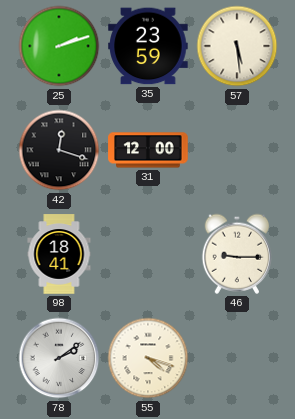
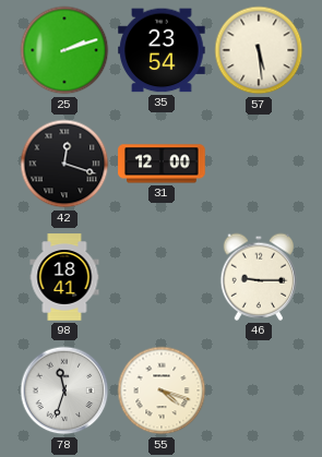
35: 23:59 -> 23:54
78: 2:09 -> 11:33
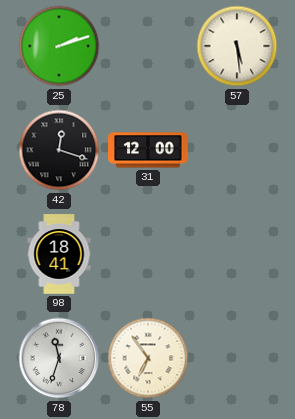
35: 23:54 -> none
46: 9:15 -> none
55: 4:18 -> 6:54
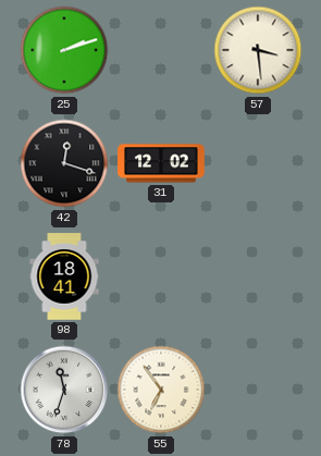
57: 5:29 -> 3:29
31: 12:00 -> 12:02
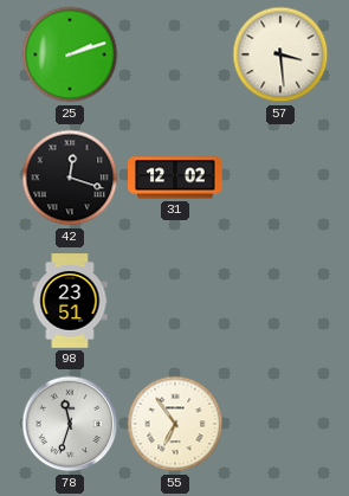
98: 18:41 -> 23:51
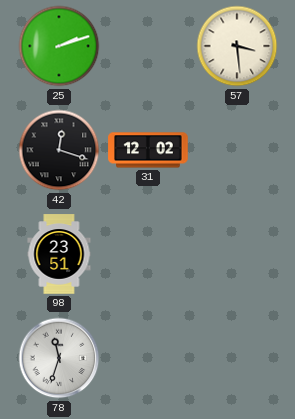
55: 6:54 -> none
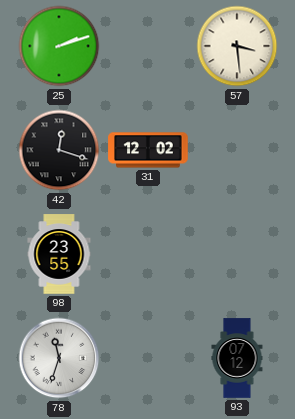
98: 23:51 -> 23:55
93: none -> 07:12
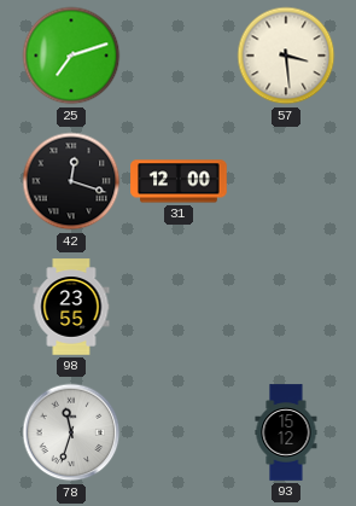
25: 2:12 -> 7:12
31: 12:02 -> 12:00
93: 07:12 -> 15:12
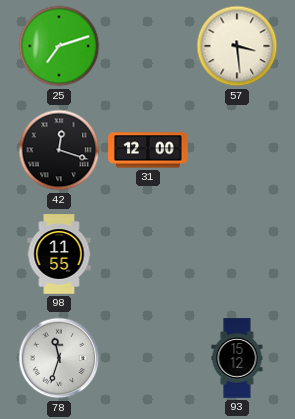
98: 23:55 -> 11:55
